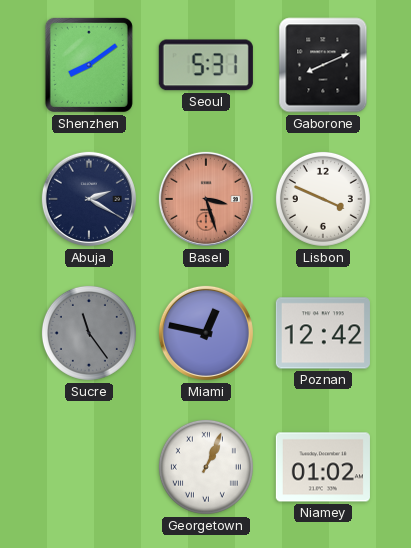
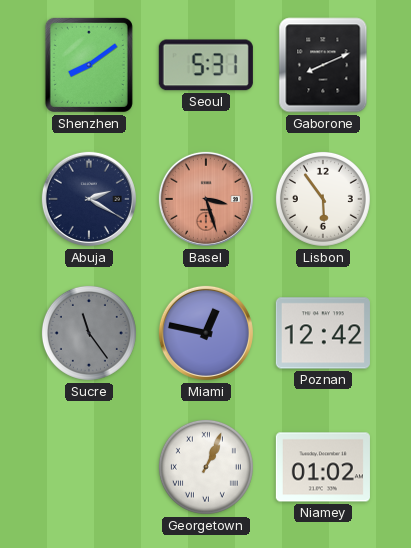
Lisbon: 3:49 -> 5:54
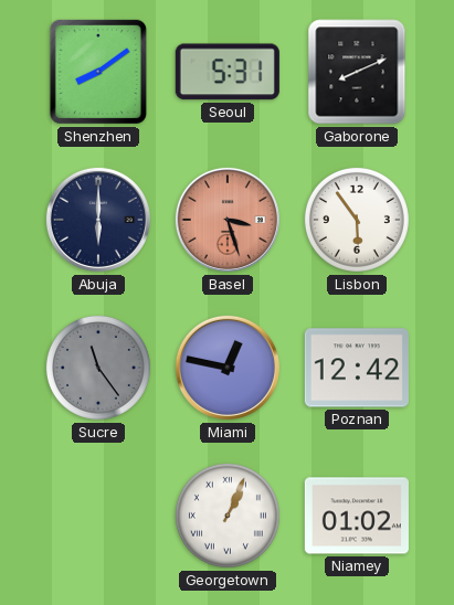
Abuja: 2:20 -> 6:00
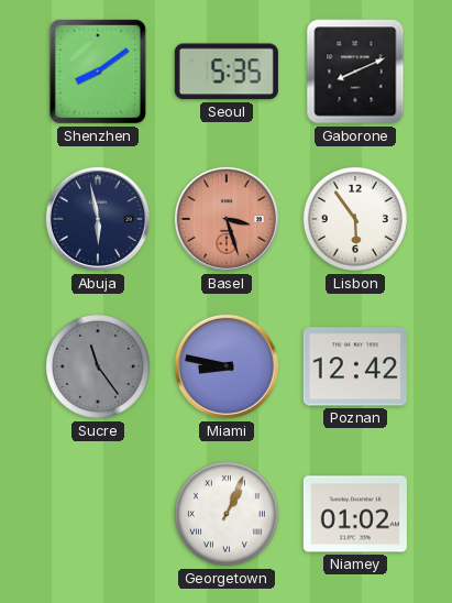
Seoul: 5:31 -> 5:35
Abuja: 6:00 -> 5:58
Miami: 12:47 -> 8:47
